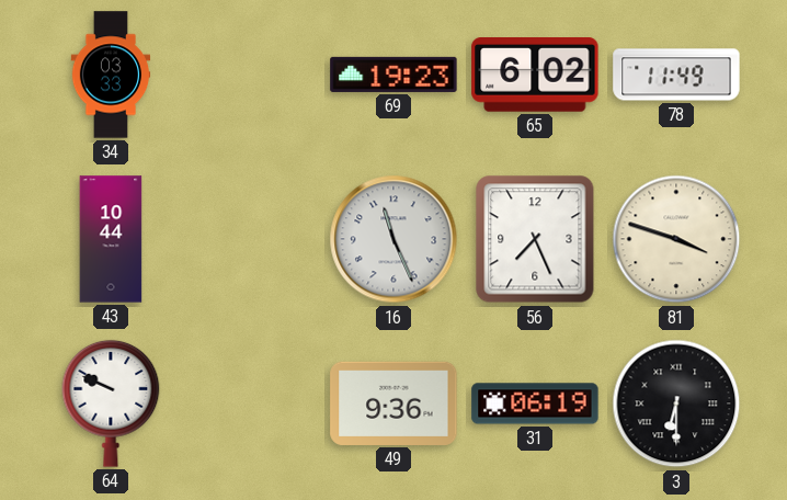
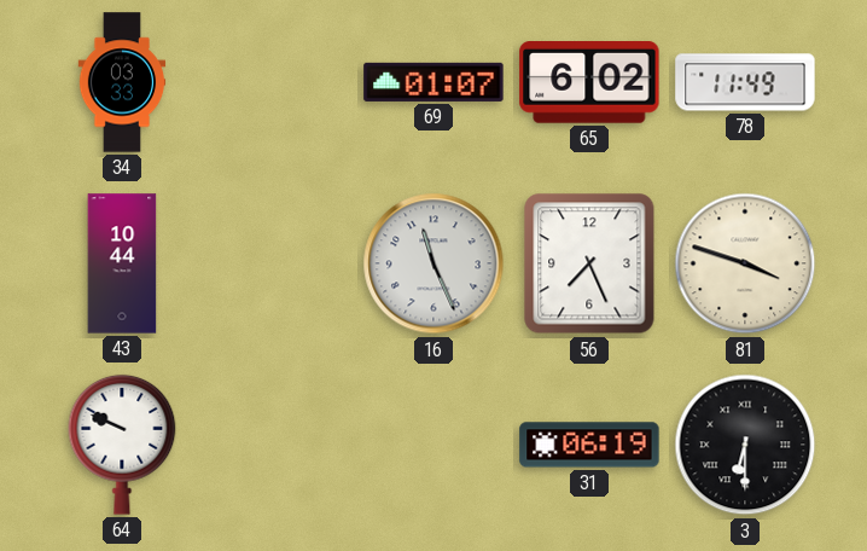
69: 19:23 -> 01:07
49: 9:36 -> none
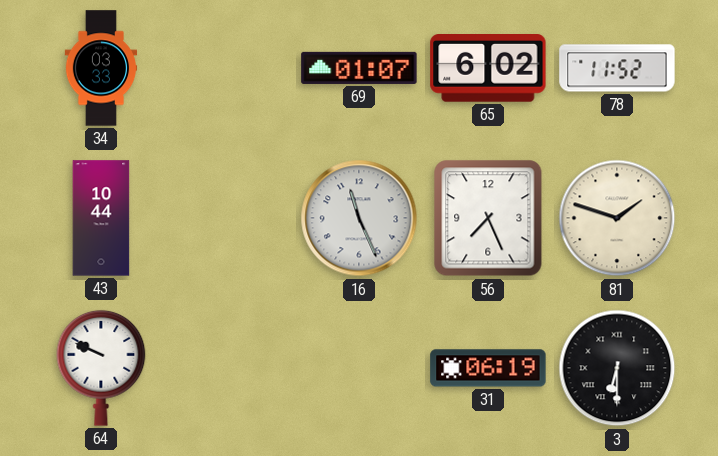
78: 11:49 -> 11:52
81: 3:48 -> 1:48
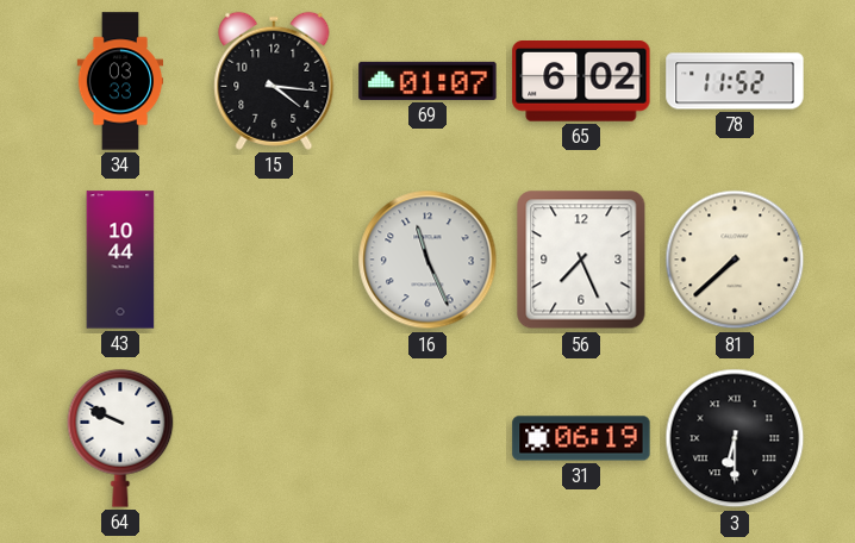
15: none -> 4:16
81: 1:48 -> 7:38
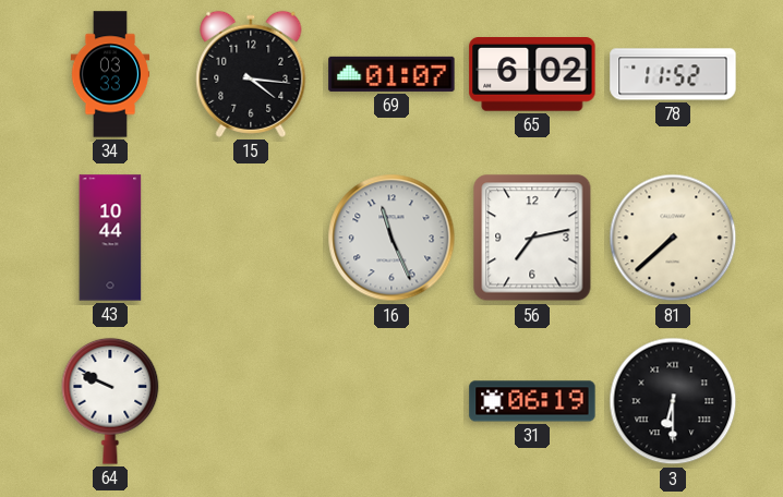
56: 7:26 -> 7:13
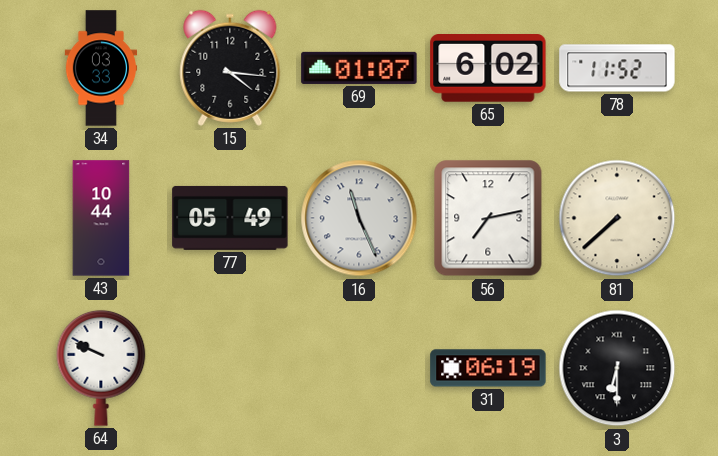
77: none -> 05:49
